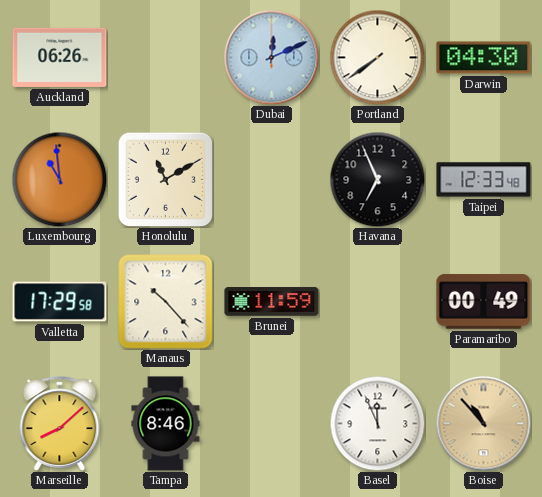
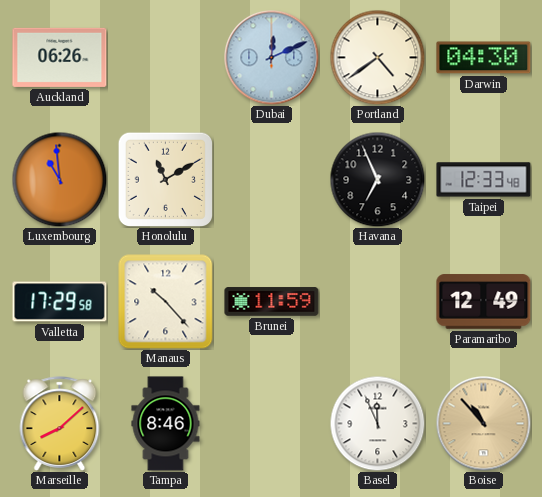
Portland: 7:39 -> 4:39
Paramaribo: 00:49 -> 12:49
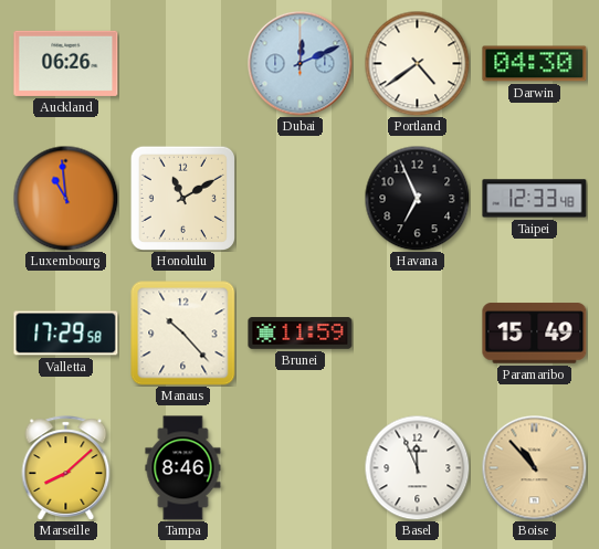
Paramaribo: 12:49 -> 15:49
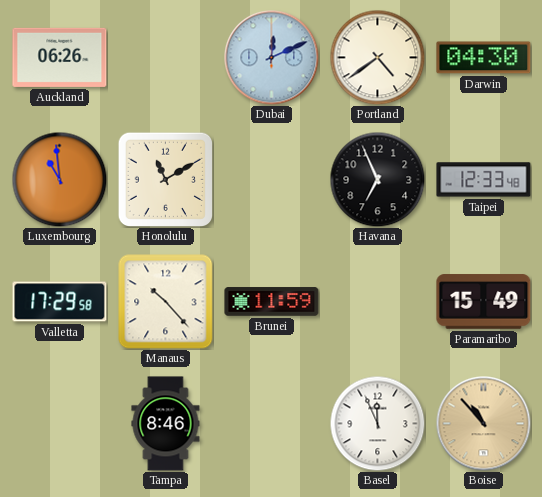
Marseille: 8:08 -> none
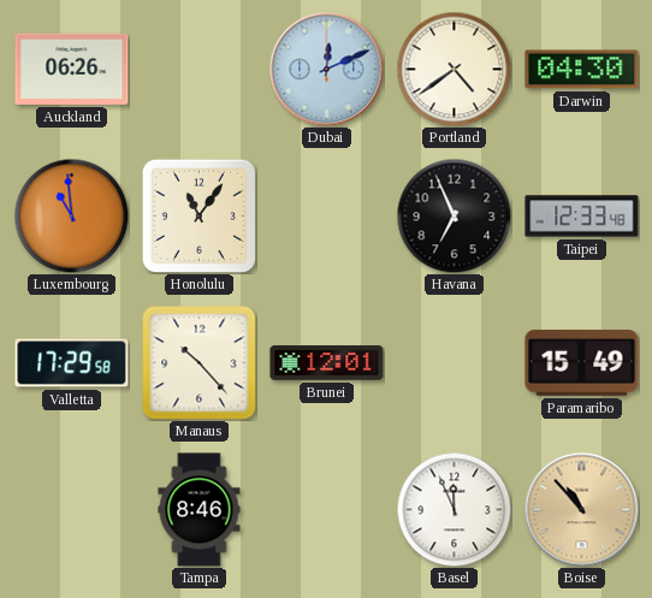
Honolulu: 11:10 -> 11:06
Brunei: 11:59 -> 12:01
